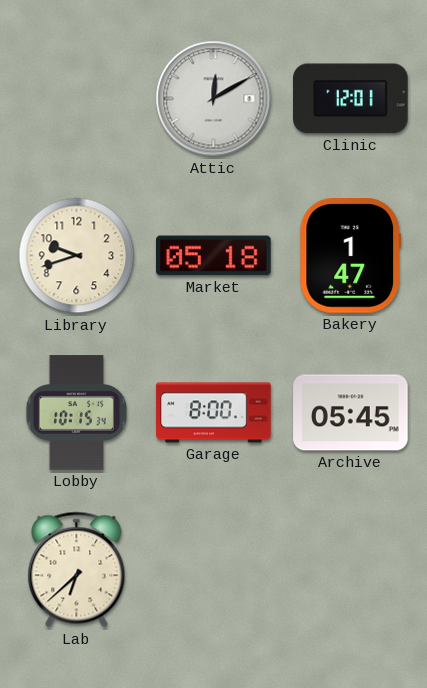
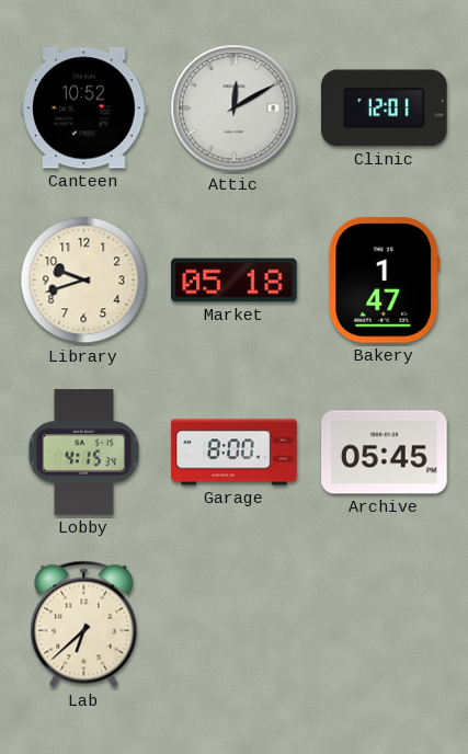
Canteen: none -> 10:52
Lobby: 10:15 -> 4:15
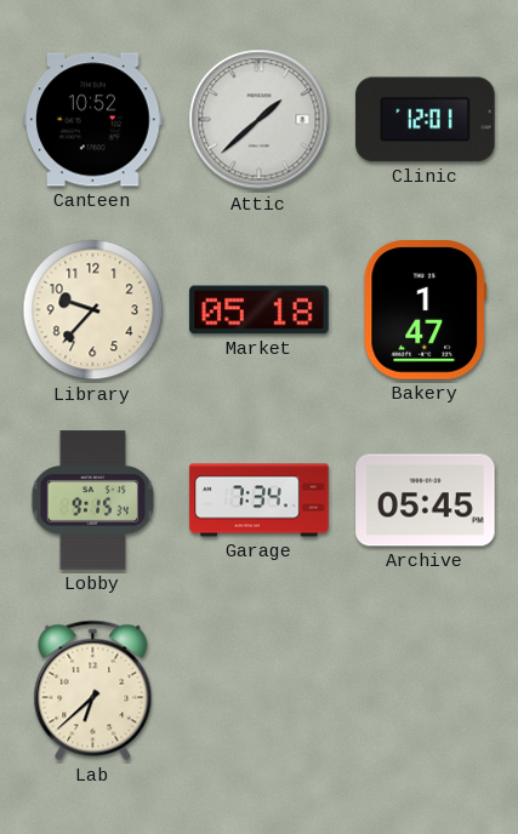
Attic: 12:10 -> 1:38
Library: 9:42 -> 9:37
Lobby: 4:15 -> 9:15
Garage: 8:00 -> 7:34
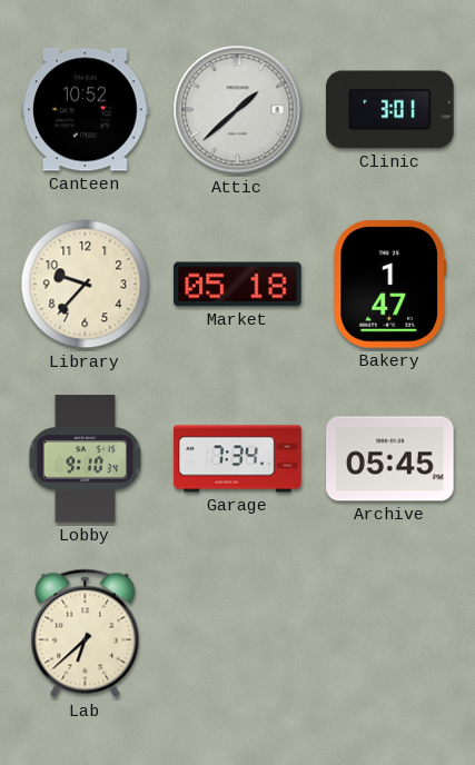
Clinic: 12:01 -> 3:01
Lobby: 9:15 -> 9:10
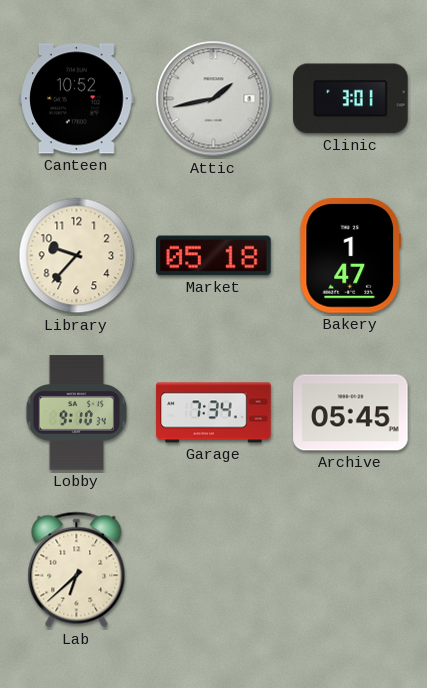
Attic: 1:38 -> 1:43
